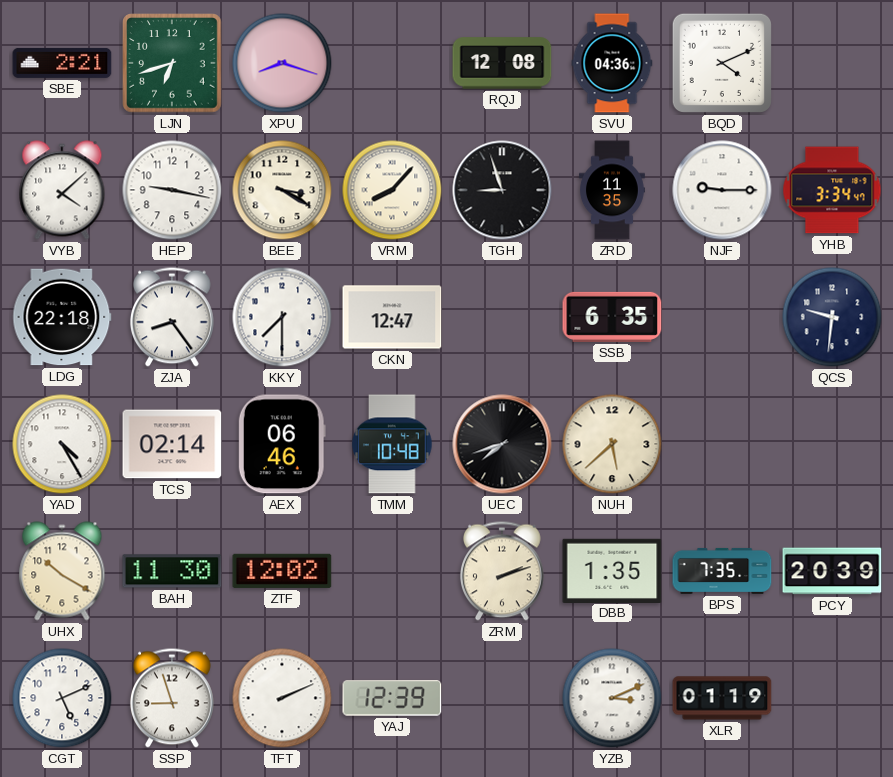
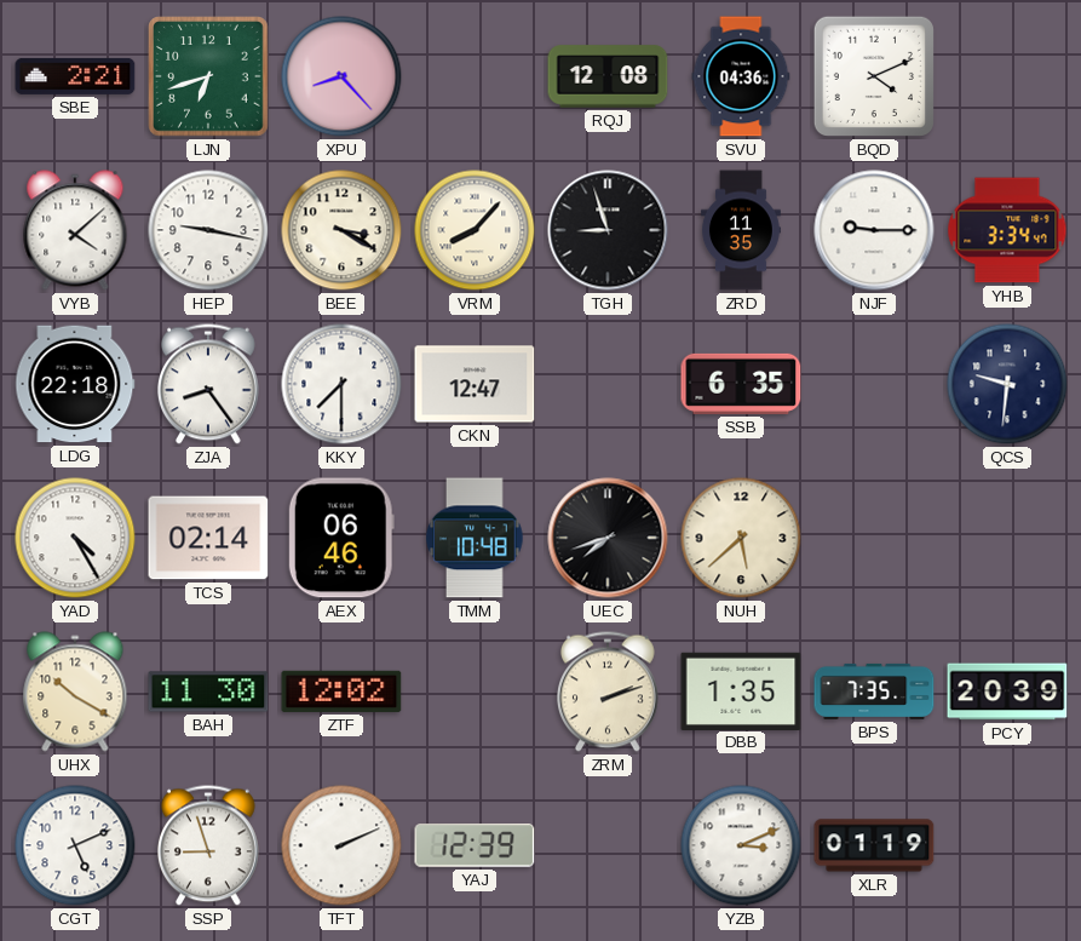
XPU: 8:18 -> 8:23
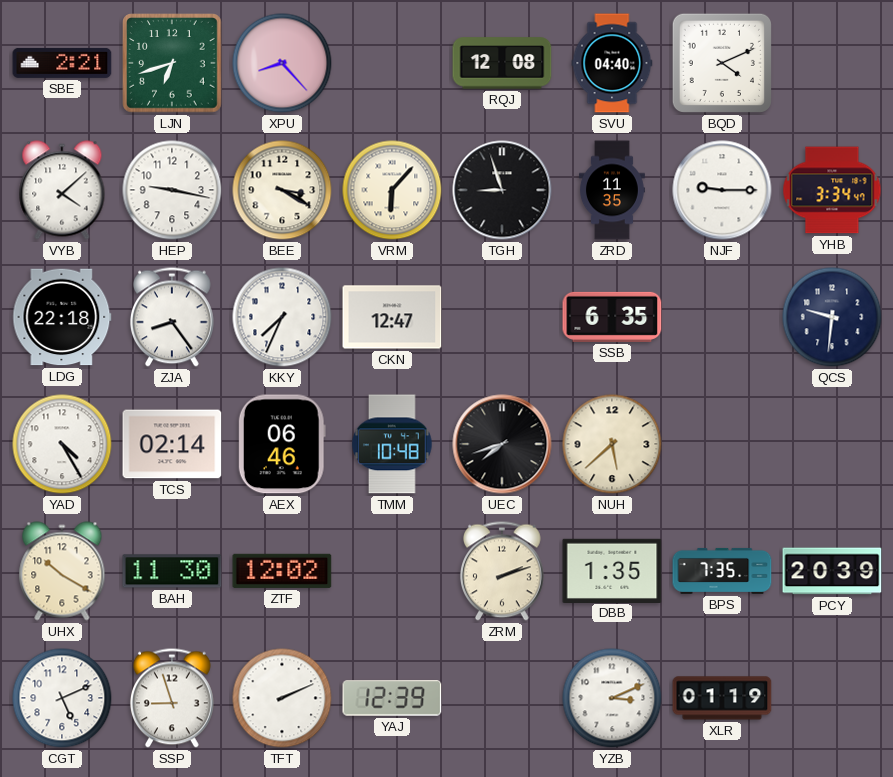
SVU: 04:36 -> 04:40
VRM: 8:07 -> 6:07
KKY: 7:30 -> 7:34
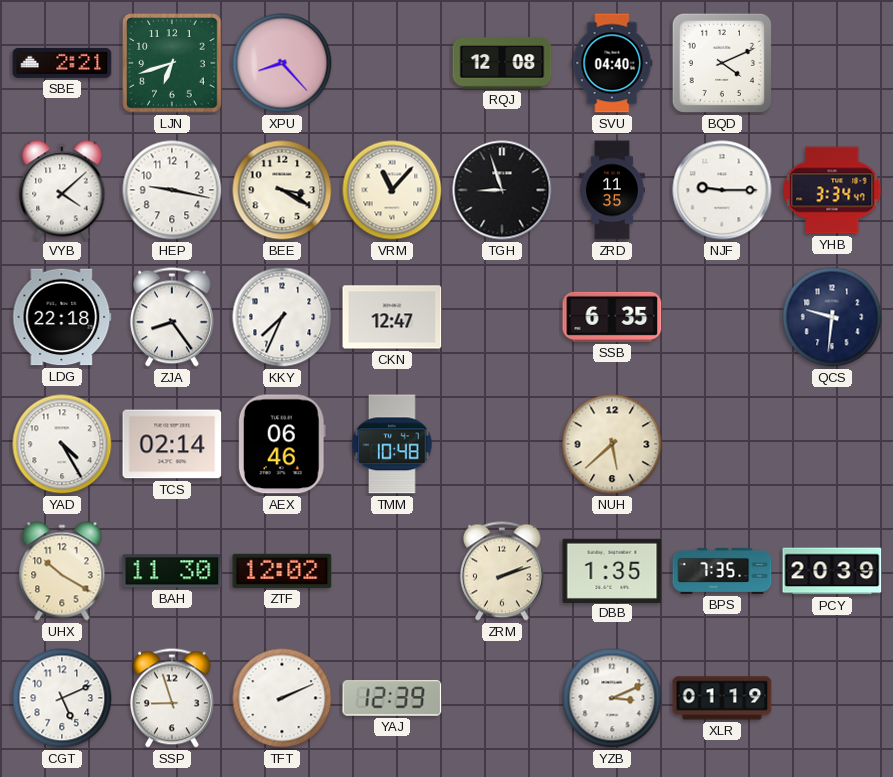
VRM: 6:07 -> 11:07
UEC: 7:42 -> none
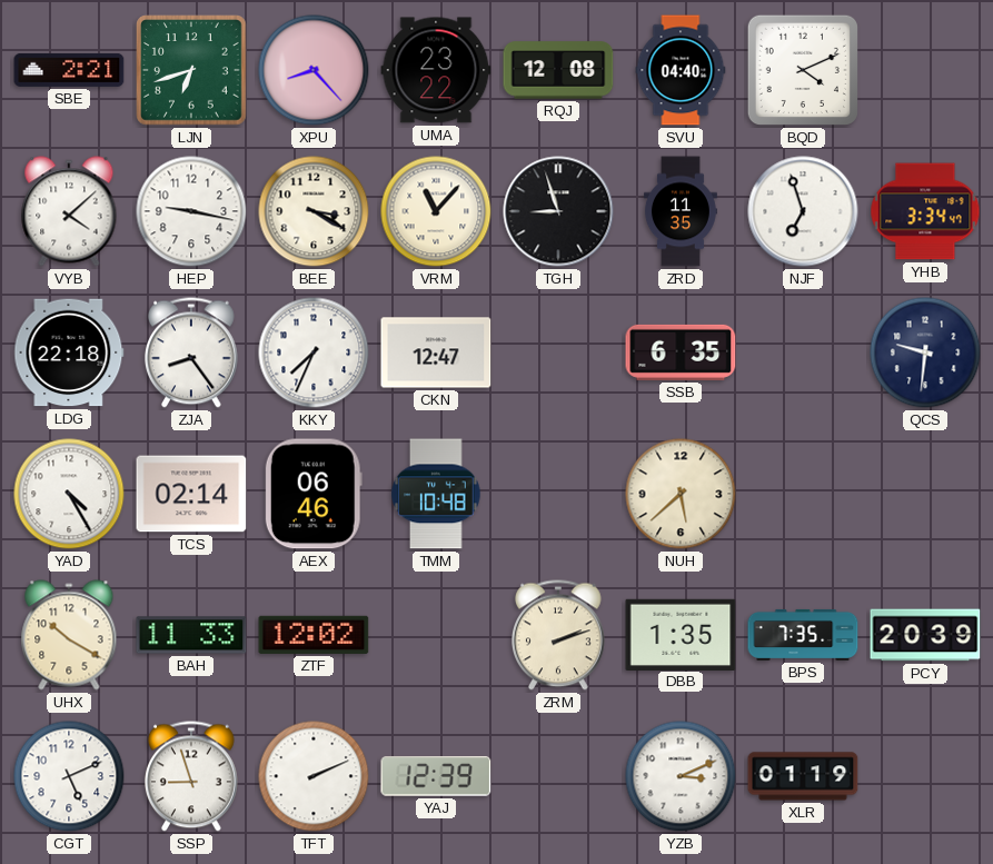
UMA: none -> 23:22
NJF: 9:15 -> 6:57
BAH: 11:30 -> 11:33
